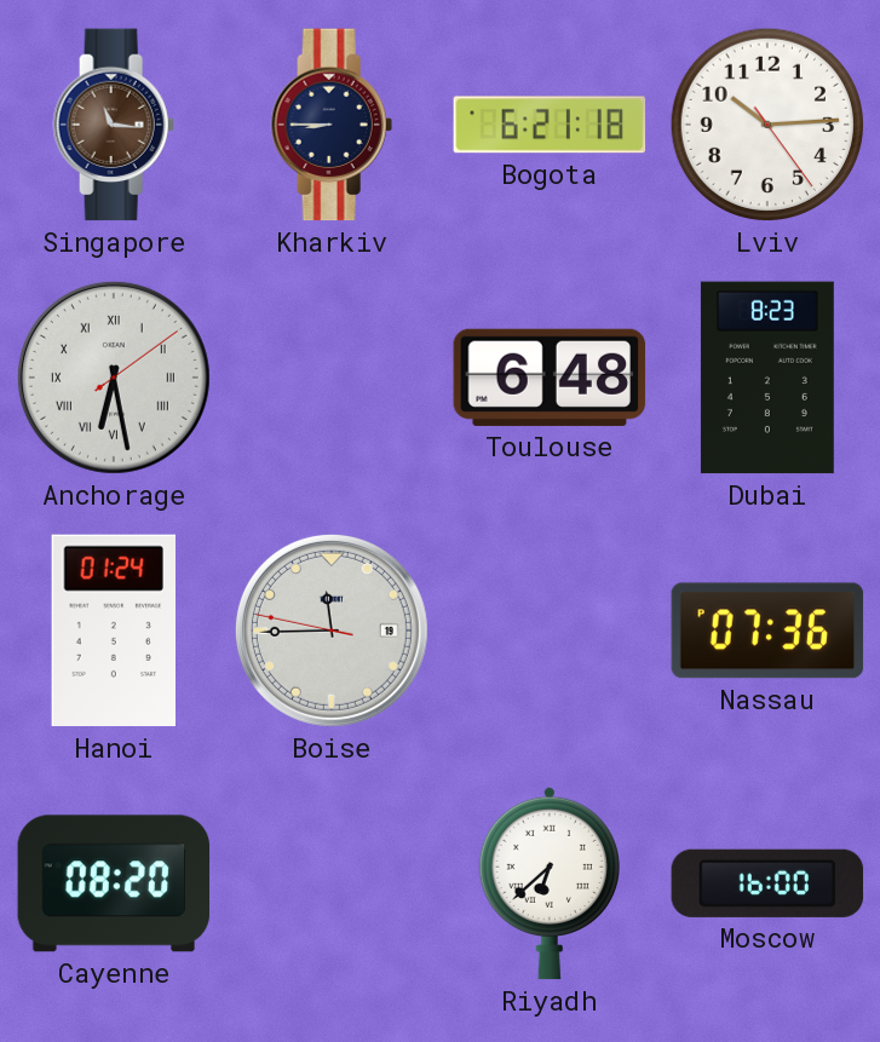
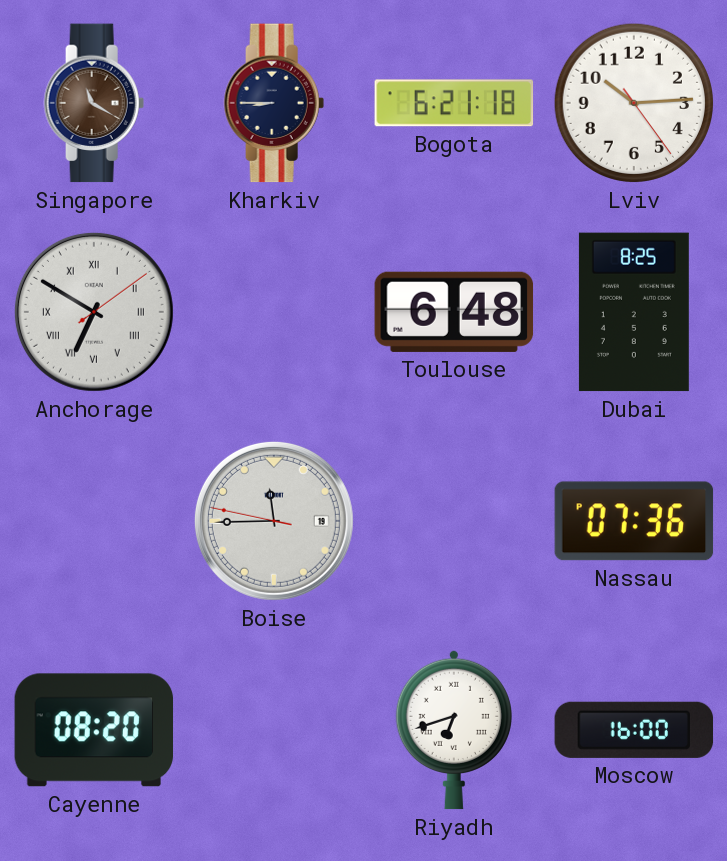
Singapore: 11:16 -> 11:20
Anchorage: 6:28 -> 6:50
Dubai: 8:23 -> 8:25
Hanoi: 01:24 -> none
Riyadh: 6:38 -> 6:42
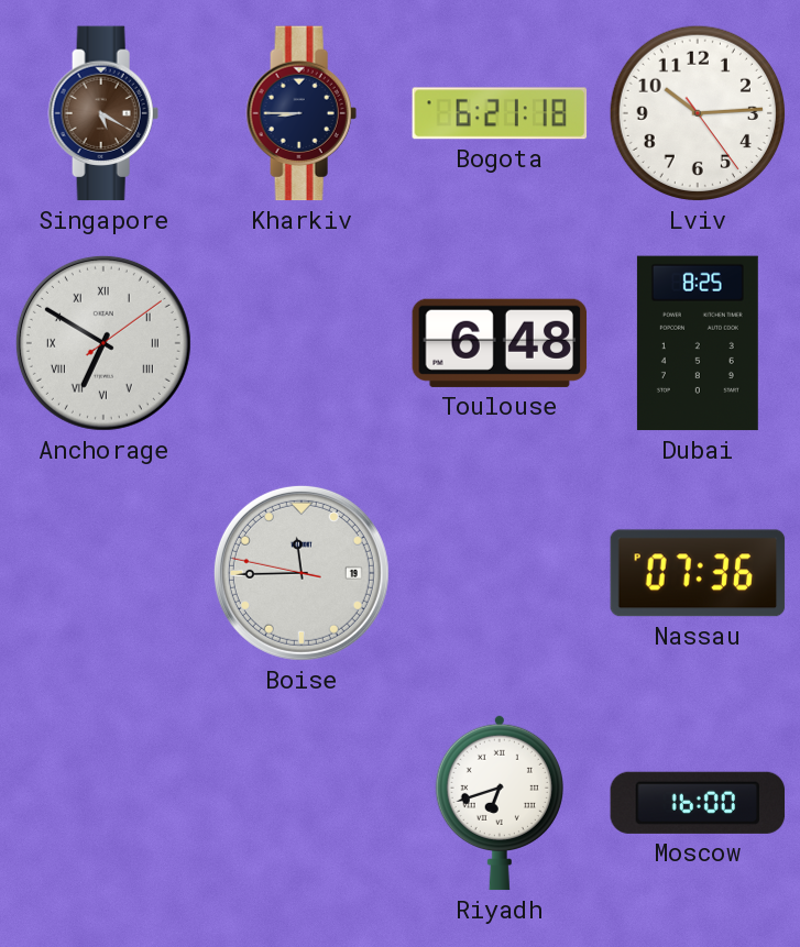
Singapore: 11:20 -> 5:20
Cayenne: 08:20 -> none
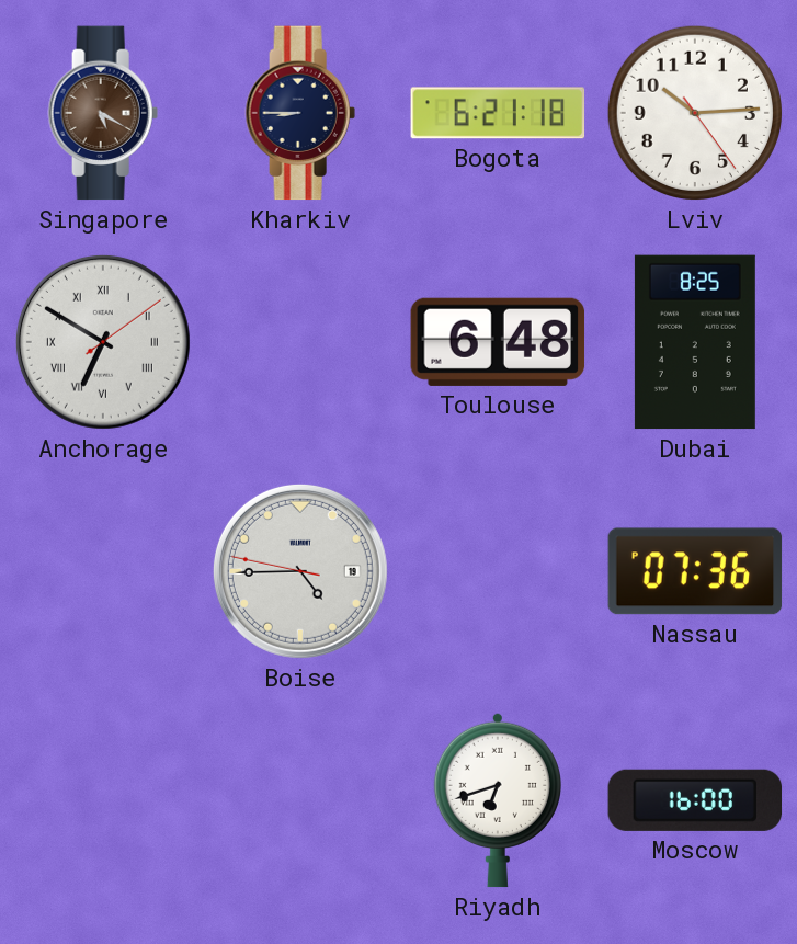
Boise: 11:44 -> 4:44
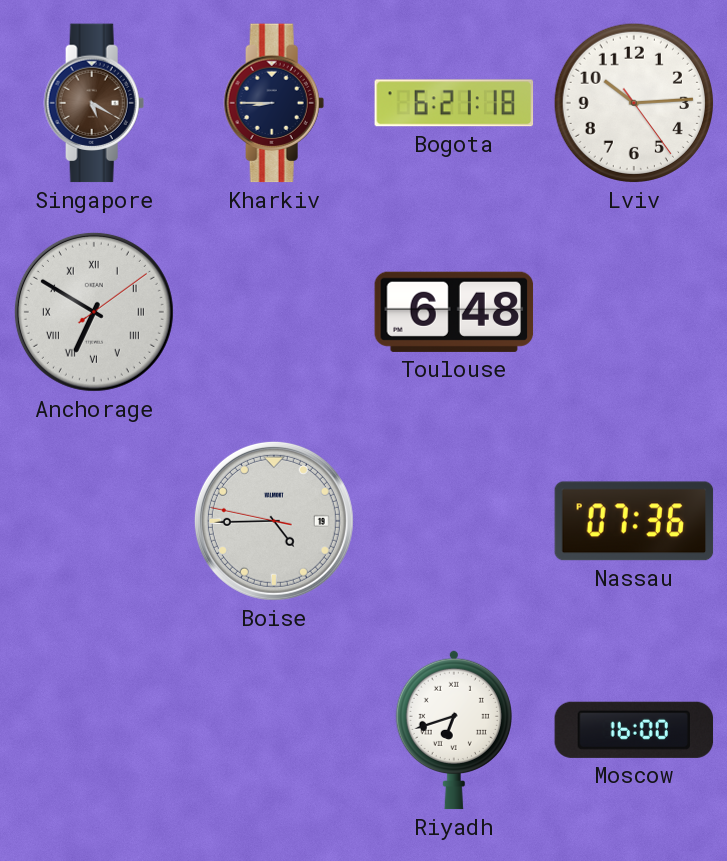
Dubai: 8:25 -> none
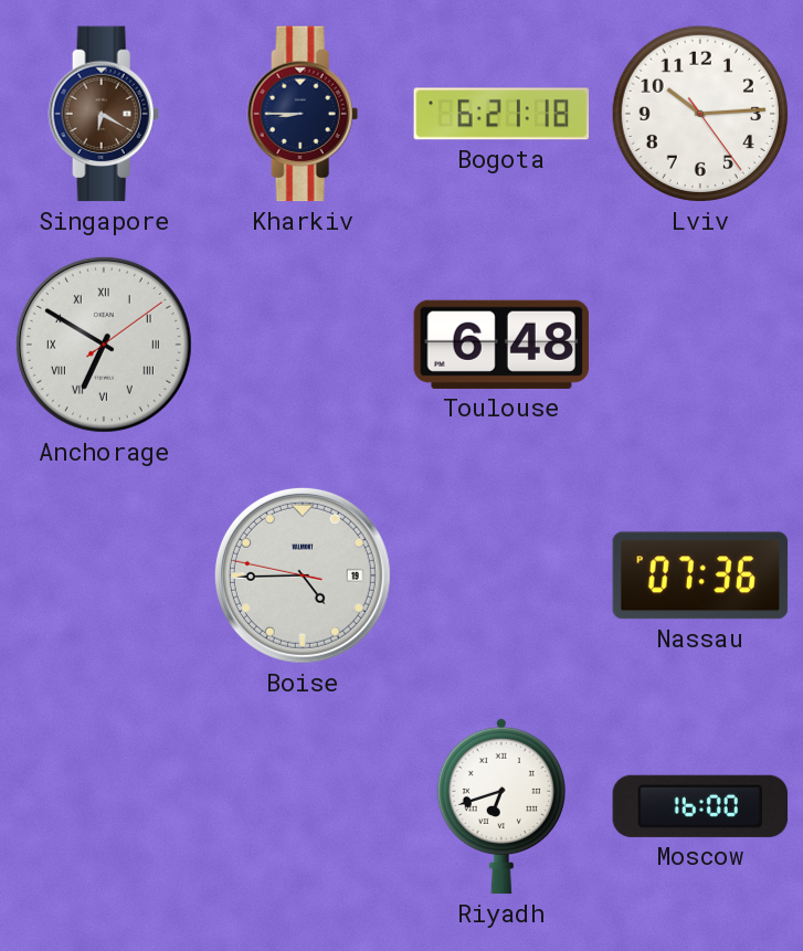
Singapore: 5:20 -> 6:20
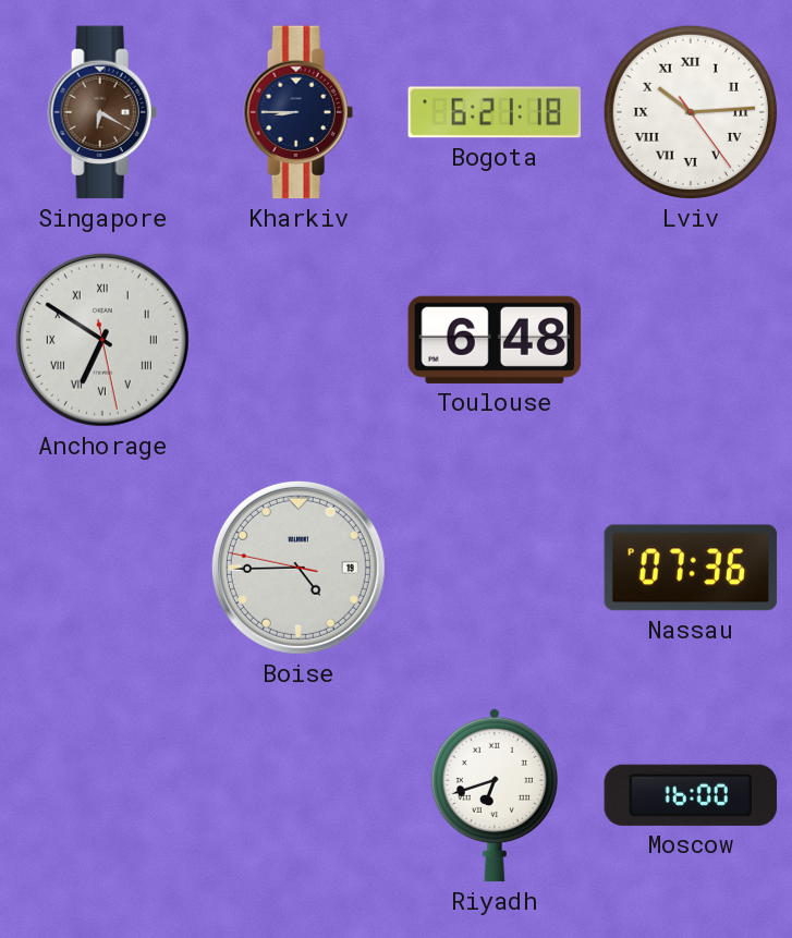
Lviv numerals: Arabic -> Roman
Anchorage: 6:50:09 -> 6:50:28
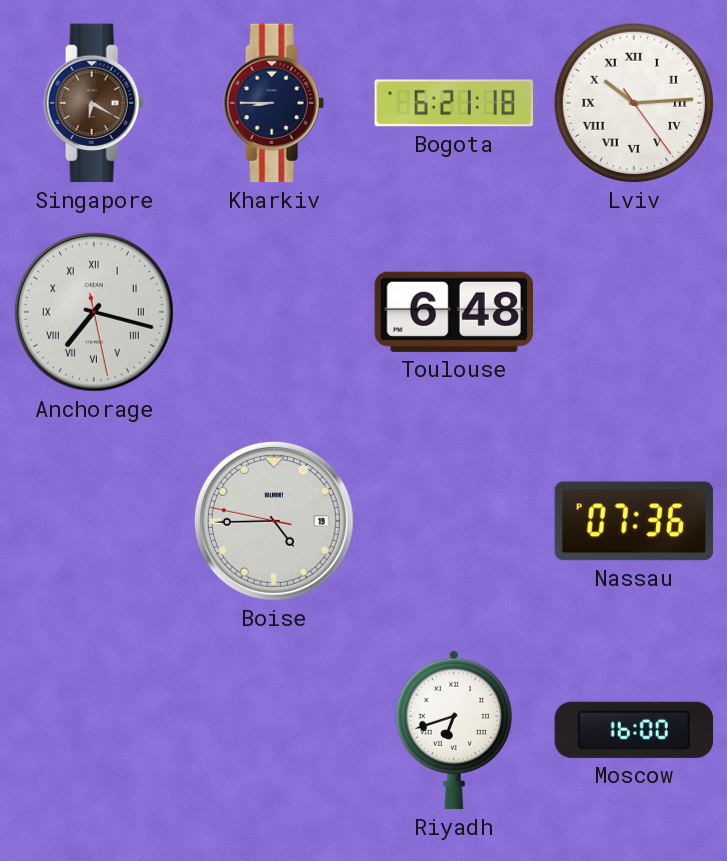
Anchorage: 6:50 -> 7:17
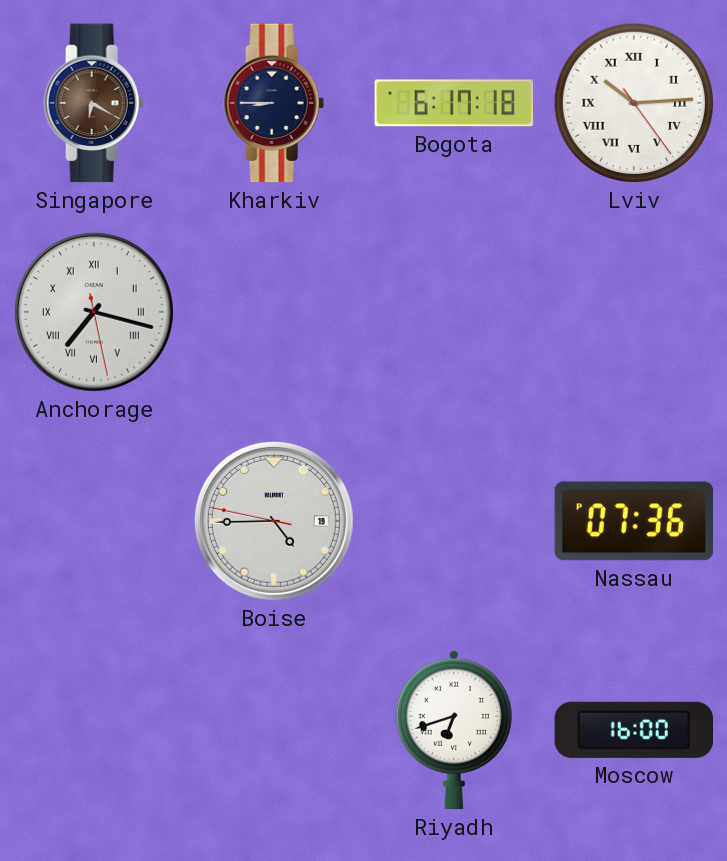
Bogota: 6:21 -> 6:17
Toulouse: 6:48 -> none
